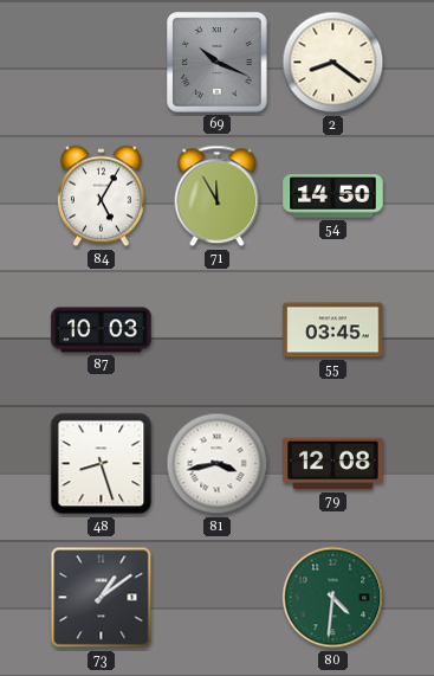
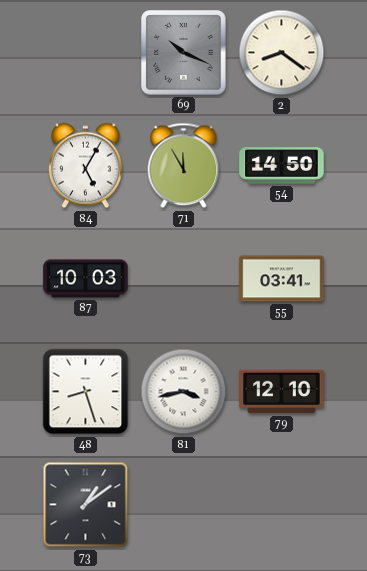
55: 03:45 -> 03:41
79: 12:08 -> 12:10
80: 4:31 -> none
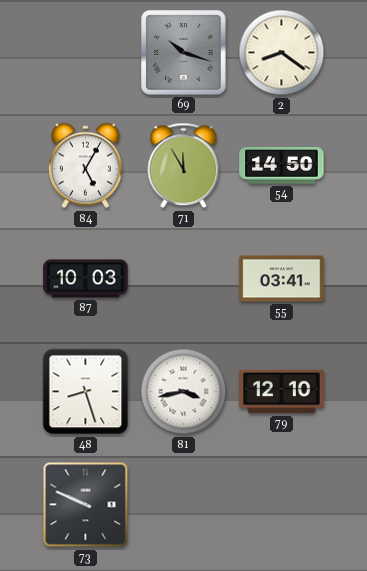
69: 10:19 -> 10:18
73: 1:09 -> 9:49
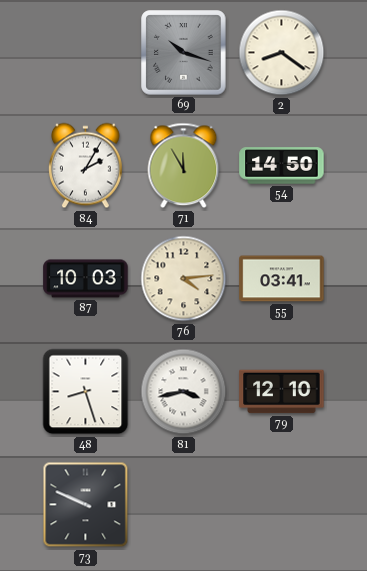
84: 5:05 -> 2:05
76: none -> 4:14
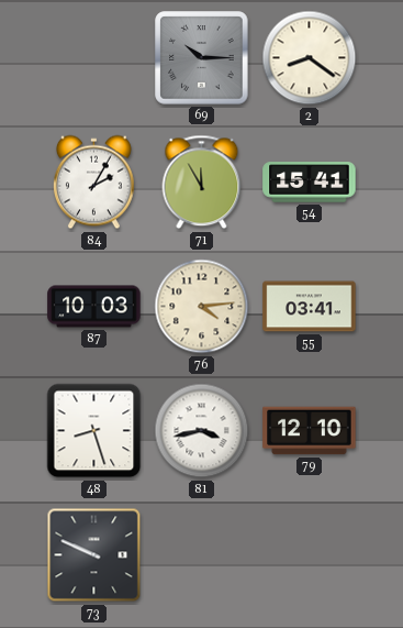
69: 10:18 -> 10:15
54: 14:50 -> 15:41
